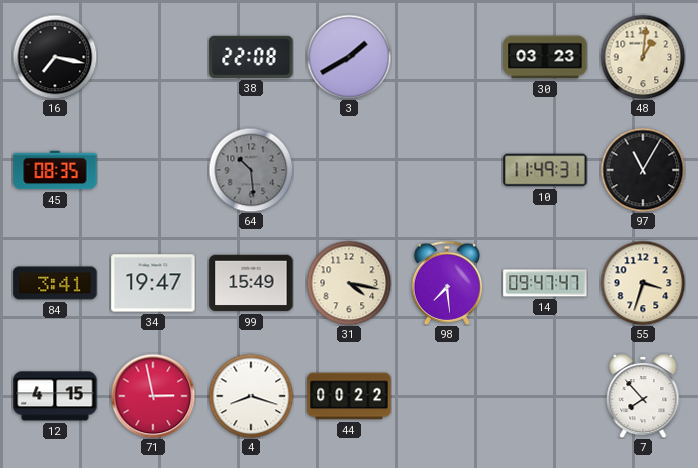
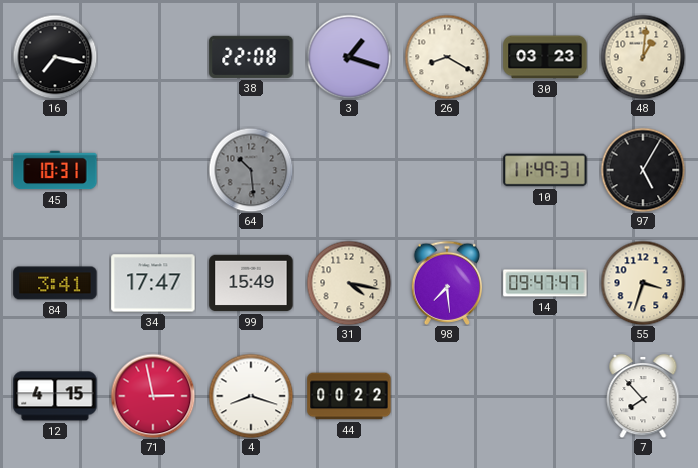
3: 1:40 -> 1:18
26: none -> 8:20
45: 08:35 -> 10:31
97: 11:05 -> 5:05
34: 19:47 -> 17:47
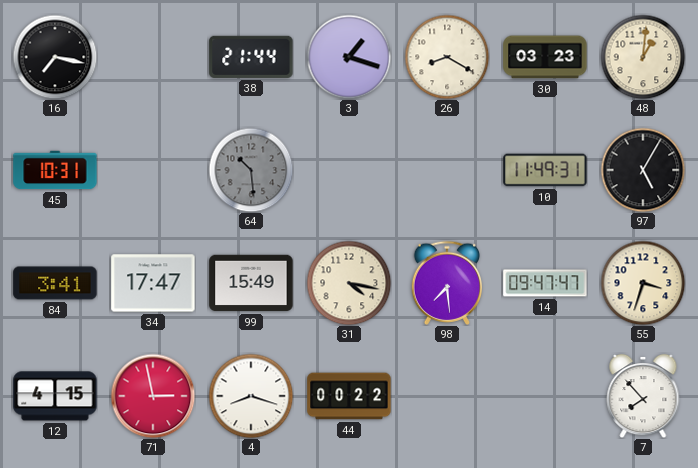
38: 22:08 -> 21:44
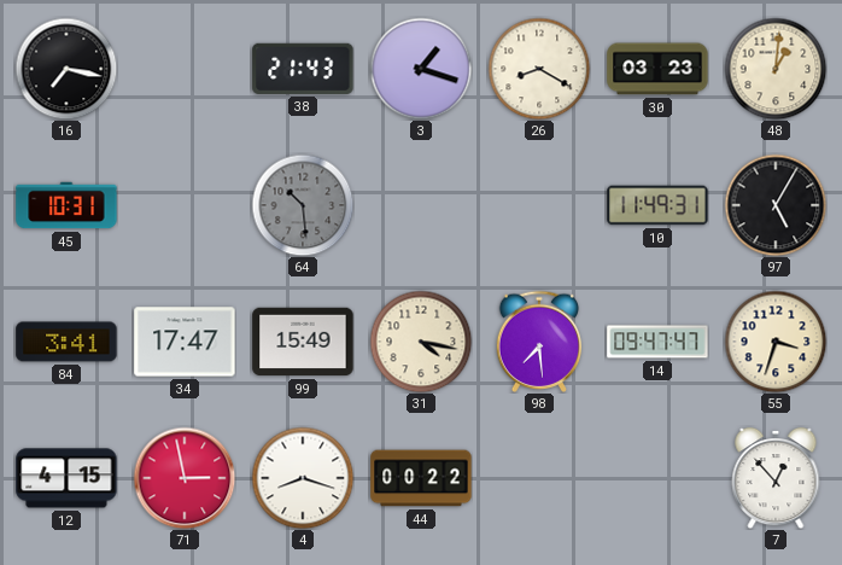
38: 21:44 -> 21:43
7: 7:53 -> 12:53
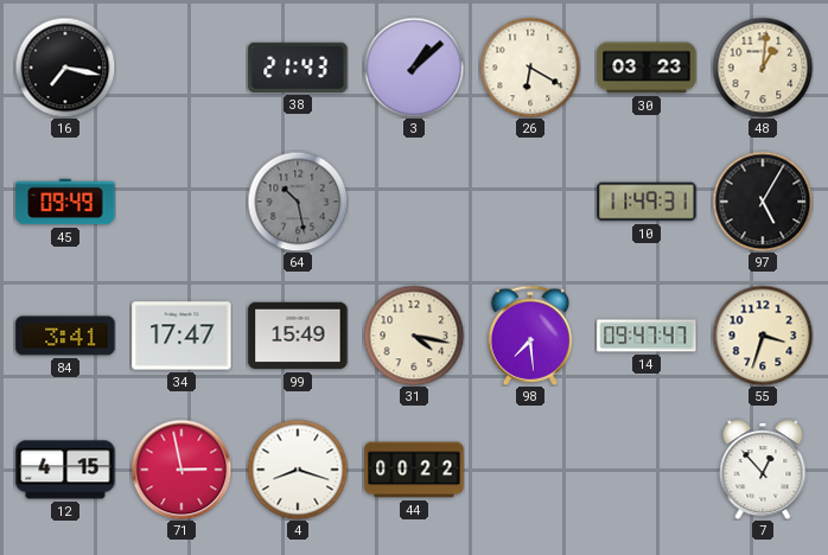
3: 1:18 -> 1:08
26: 8:20 -> 6:20
45: 10:31 -> 09:49
64: 10:29 -> 10:28
